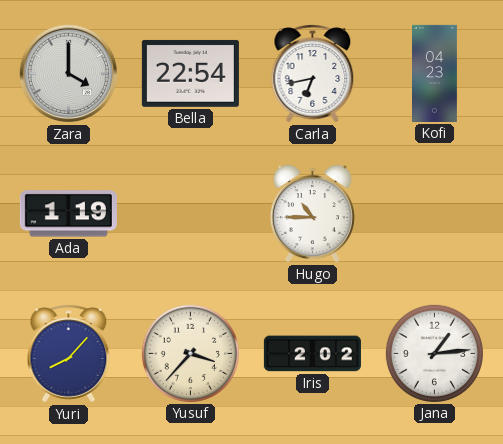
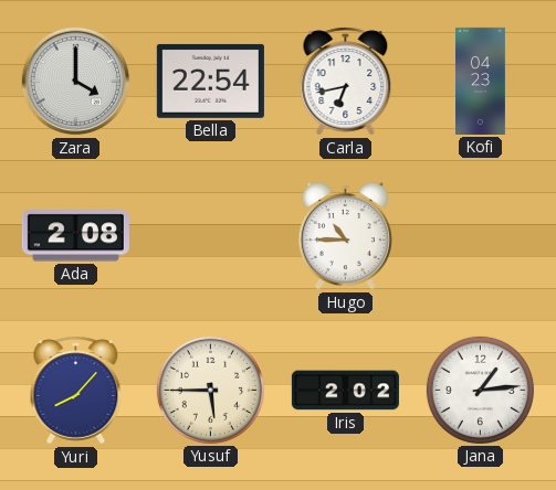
Ada: 1:19 -> 2:08
Yusuf: 3:37 -> 5:45
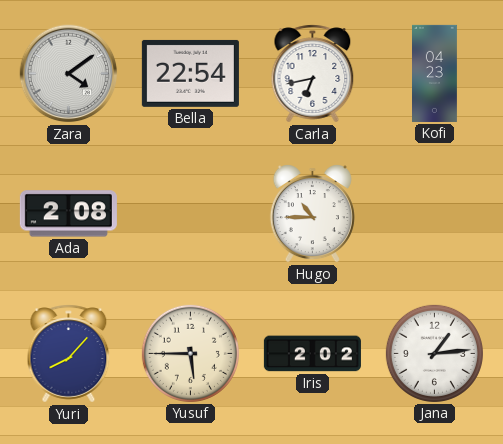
Zara: 4:00 -> 4:09
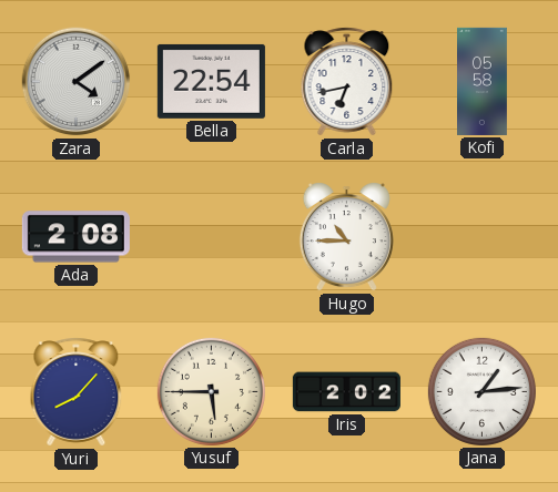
Kofi: 04:23 -> 05:58
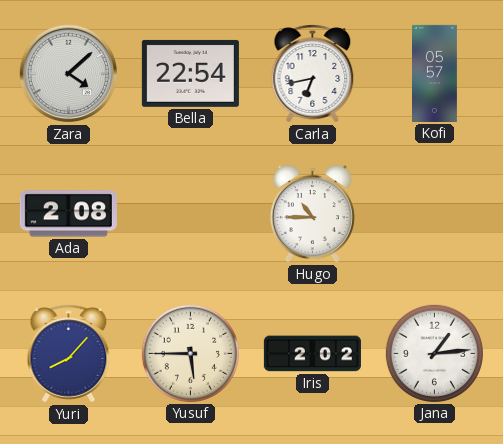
Zara: 4:09 -> 4:08
Kofi: 05:58 -> 05:57
